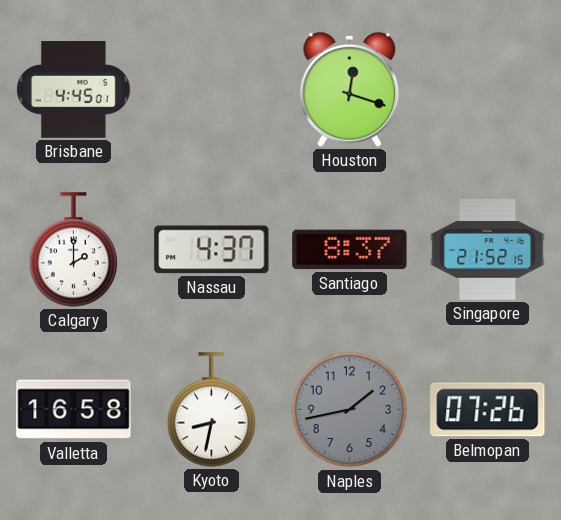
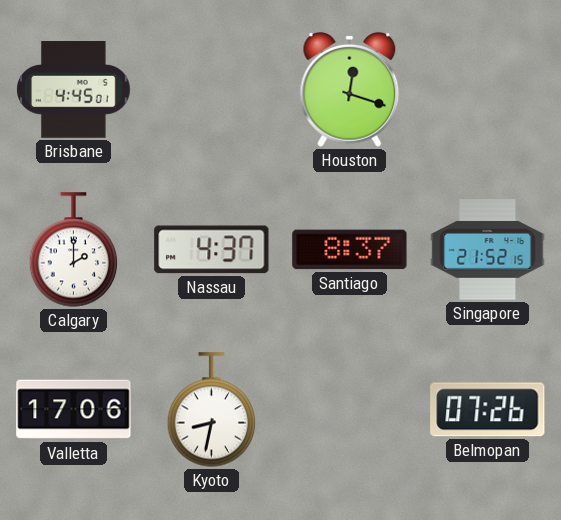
Valletta: 16:58 -> 17:06
Naples: 1:43 -> none
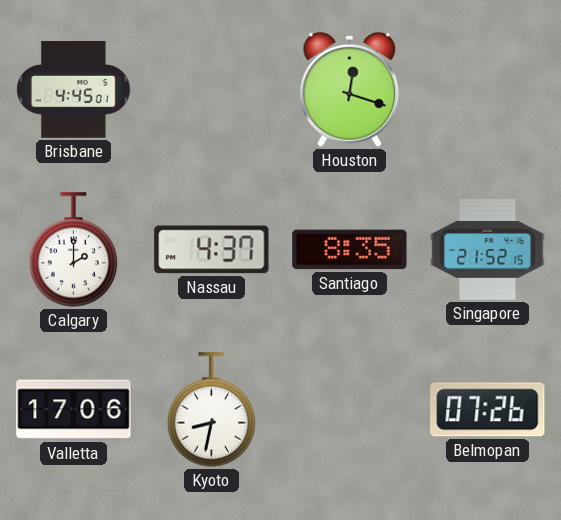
Santiago: 8:37 -> 8:35
